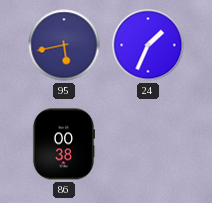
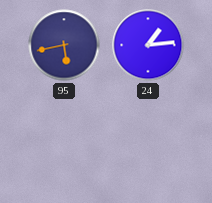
24: 1:34 -> 1:14
86: 00:38 -> none
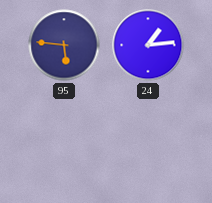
95: 5:43 -> 5:46
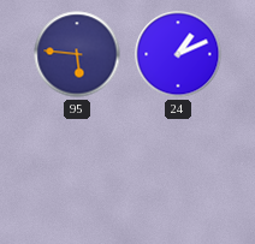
24: 1:14 -> 1:11
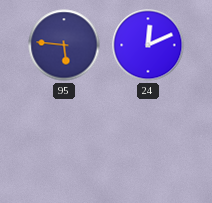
24: 1:11 -> 12:11
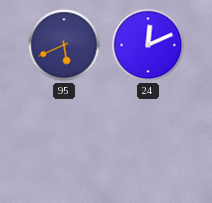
95: 5:46 -> 5:41
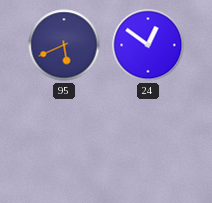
24: 12:11 -> 12:51
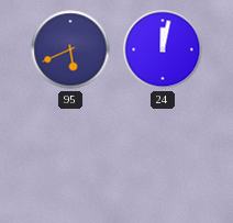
24: 12:51 -> 12:02
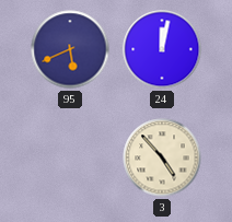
3: none -> 4:53
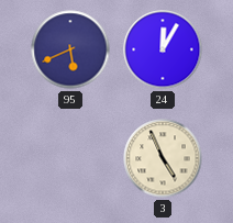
24: 12:02 -> 12:05
3: 4:53 -> 4:56
